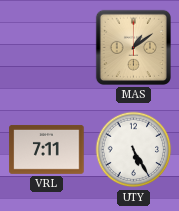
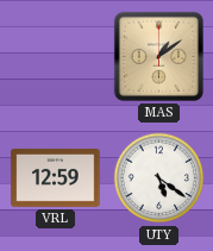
VRL: 7:11 -> 12:59
UTY: 5:25 -> 5:21
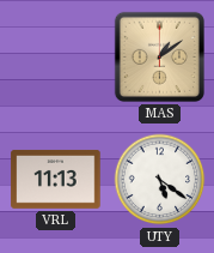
VRL: 12:59 -> 11:13
